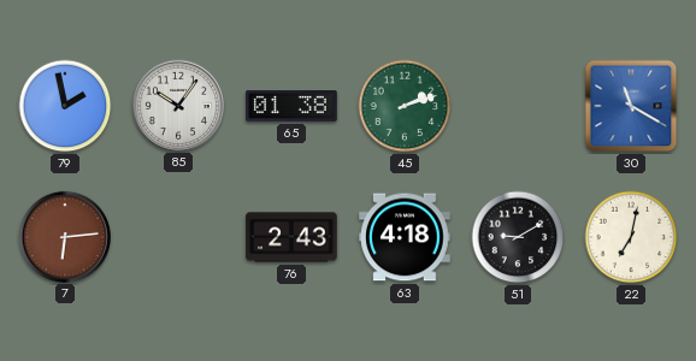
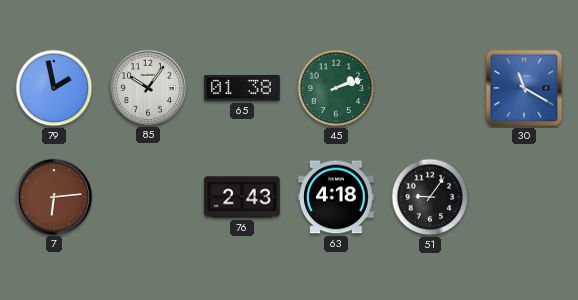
51: 9:10 -> 9:06
22: 7:02 -> none
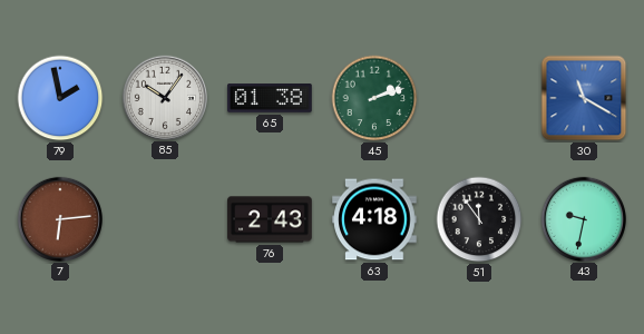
51: 9:06 -> 11:54
43: none -> 9:32
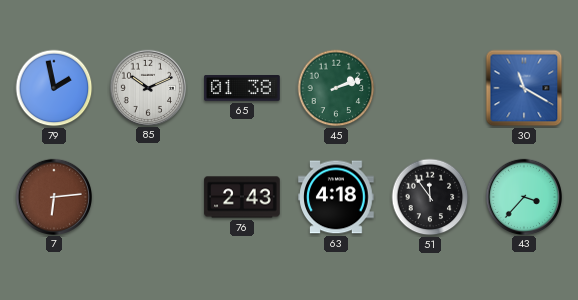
85: 10:06 -> 10:11
43: 9:32 -> 3:37
